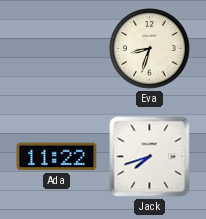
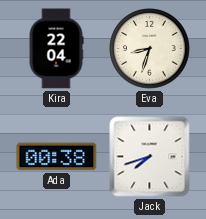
Kira: none -> 22:04
Ada: 11:22 -> 00:38
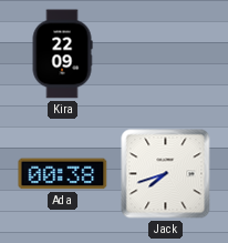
Kira: 22:04 -> 22:09
Eva: 8:33 -> none
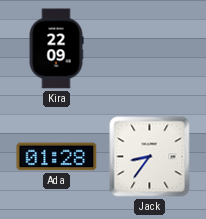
Ada: 00:38 -> 01:28
Jack: 7:42 -> 8:36
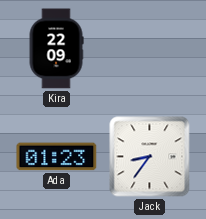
Ada: 01:28 -> 01:23
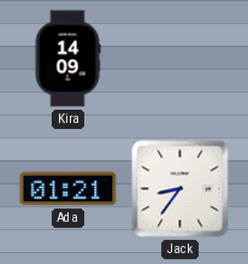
Kira: 22:09 -> 14:09
Ada: 01:23 -> 01:21
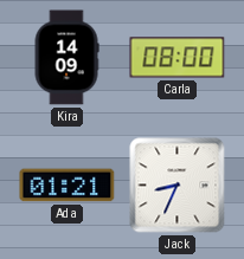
Carla: none -> 08:00
Jack: 8:36 -> 8:34
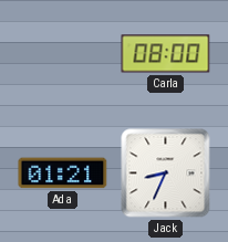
Kira: 14:09 -> none
